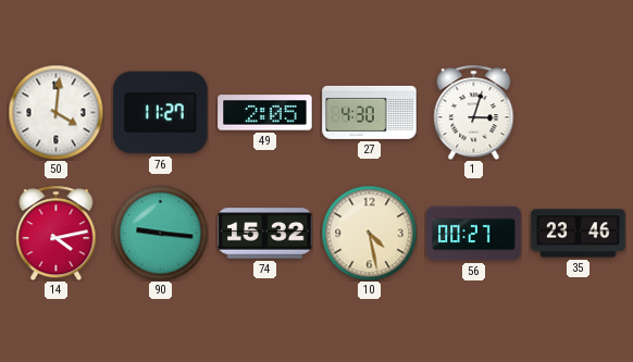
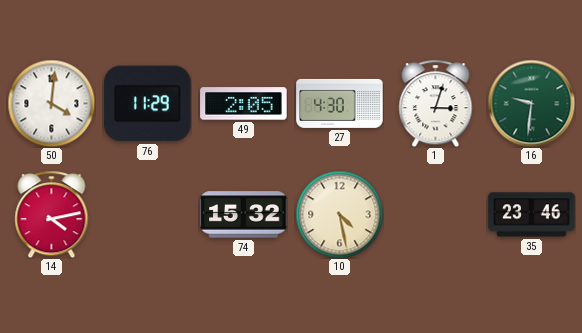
76: 11:27 -> 11:29
16: none -> 9:31
90: 9:16 -> none
56: 00:27 -> none
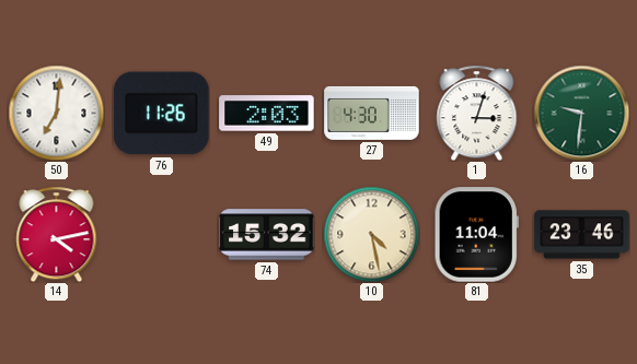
50: 4:01 -> 7:01
76: 11:29 -> 11:26
49: 2:05 -> 2:03
81: none -> 11:04
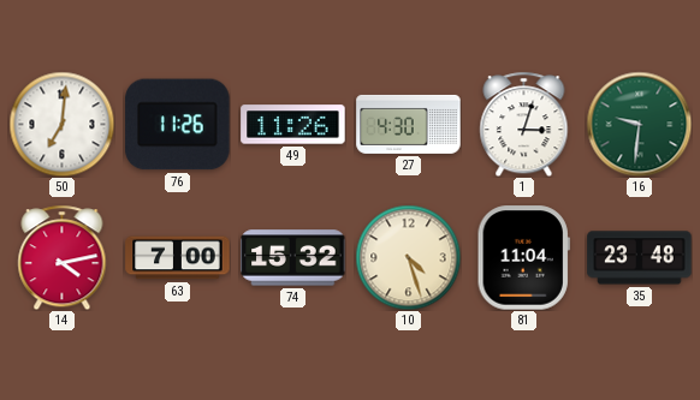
49: 2:03 -> 11:26
63: none -> 7:00
10: 4:28 -> 4:27
35: 23:46 -> 23:48
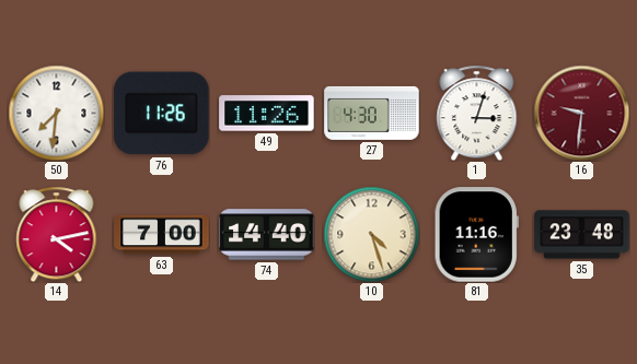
50: 7:01 -> 7:31
16 dial: green -> burgundy
74: 15:32 -> 14:40
81: 11:04 -> 11:16
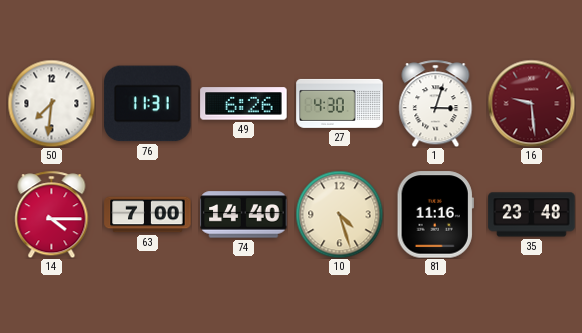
76: 11:26 -> 11:31
49: 11:26 -> 6:26
16: 9:31 -> 9:29
14: 4:13 -> 4:15
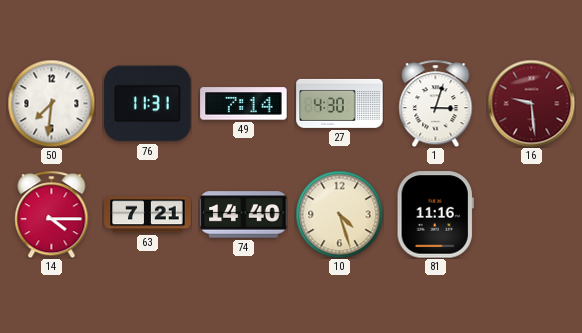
49: 6:26 -> 7:14
63: 7:00 -> 7:21
35: 23:48 -> none
